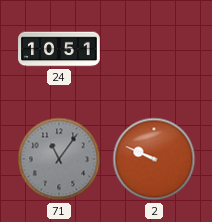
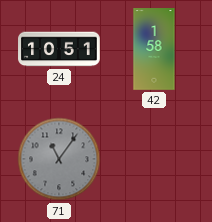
42: none -> 1:58
2: 9:49 -> none
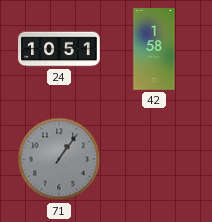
71: 11:06 -> 1:06
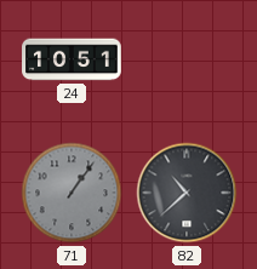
42: 1:58 -> none
82: none -> 10:38
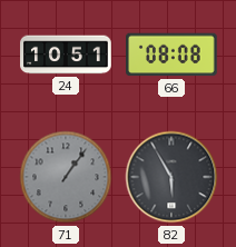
66: none -> 08:08
82: 10:38 -> 5:55
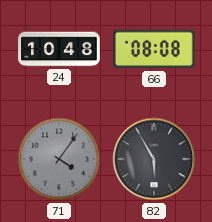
24: 10:51 -> 10:48
71: 1:06 -> 4:06
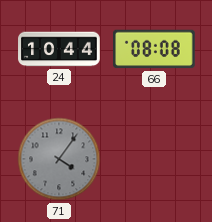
24: 10:48 -> 10:44
82: 5:55 -> none
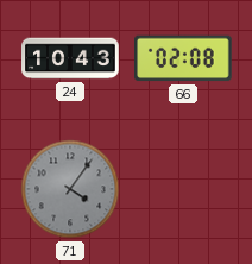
24: 10:44 -> 10:43
66: 08:08 -> 02:08
